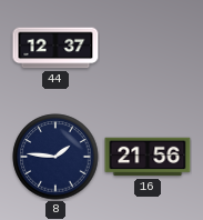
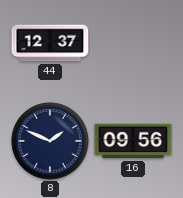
8: 1:46 -> 1:49
16: 21:56 -> 09:56
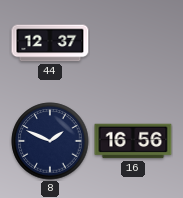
16: 09:56 -> 16:56
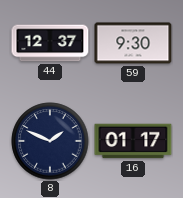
59: none -> 9:30
16: 16:56 -> 01:17
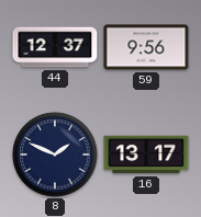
59: 9:30 -> 9:56
16: 01:17 -> 13:17
